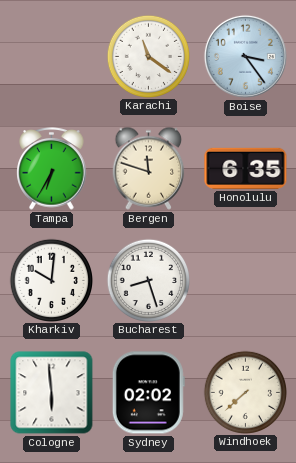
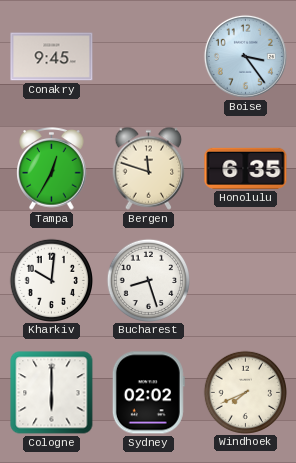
Conakry: none -> 9:45
Karachi: 11:21 -> none
Tampa: 6:35 -> 12:35
Cologne: 5:59 -> 6:00
Windhoek: 7:38 -> 7:41
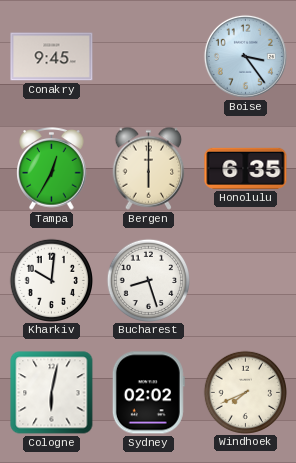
Bergen: 11:48 -> 6:00
Cologne: 6:00 -> 6:02
